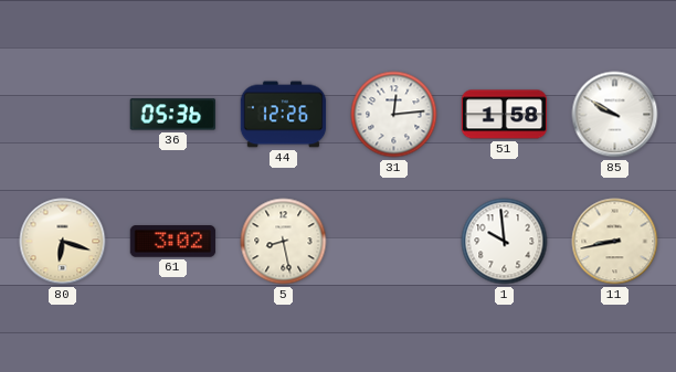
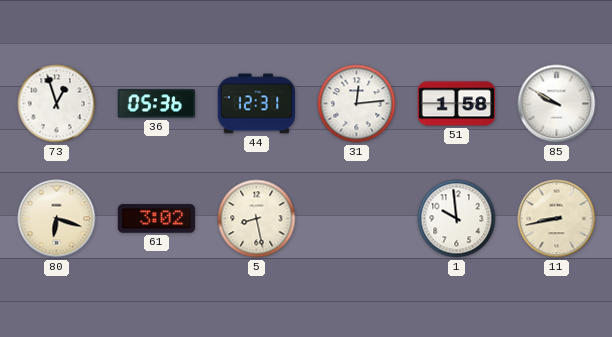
73: none -> 12:57
44: 12:26 -> 12:31
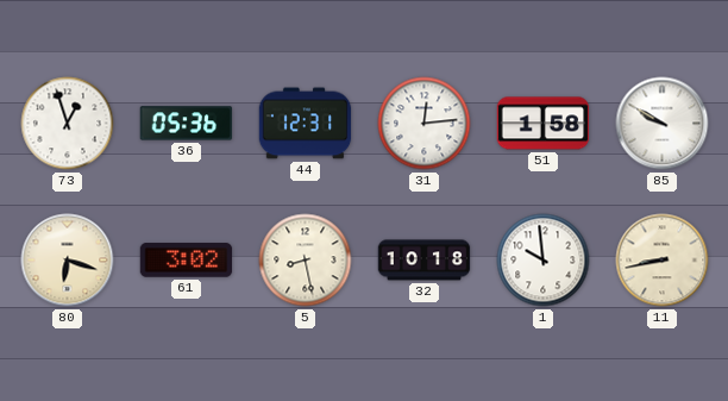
32: none -> 10:18
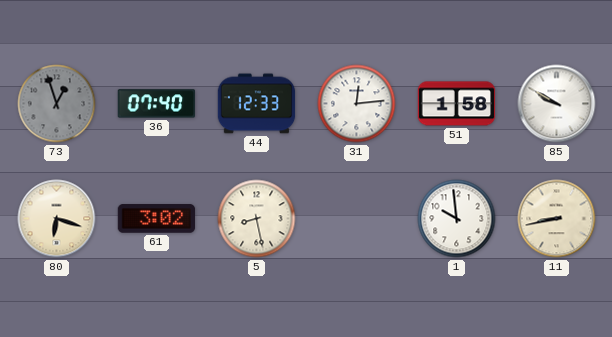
73 dial: white -> grey
36: 05:36 -> 07:40
44: 12:31 -> 12:33
32: 10:18 -> none
